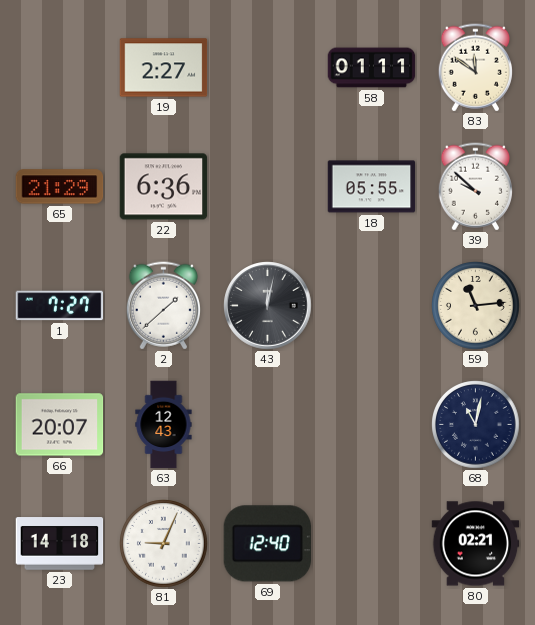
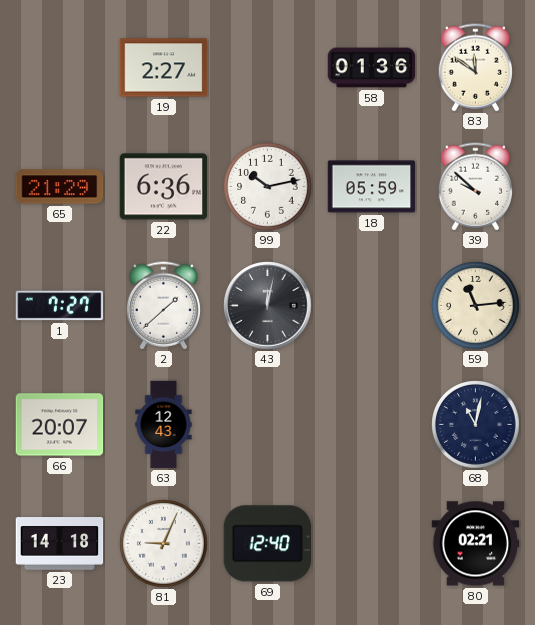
58: 01:11 -> 01:36
99: none -> 10:13
18: 05:55 -> 05:59
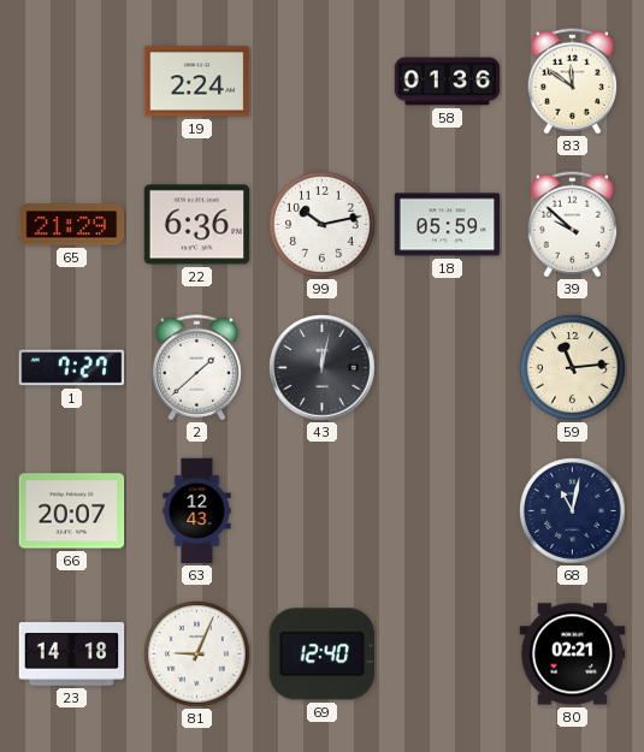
19: 2:27 -> 2:24
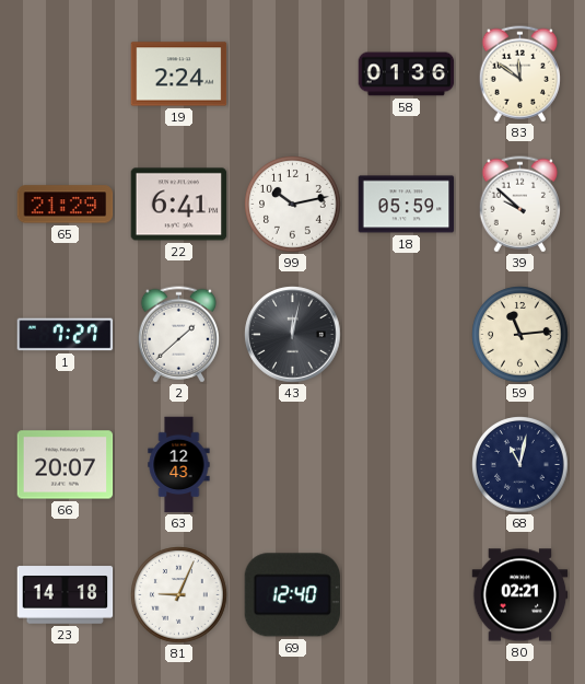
22: 6:36 -> 6:41
